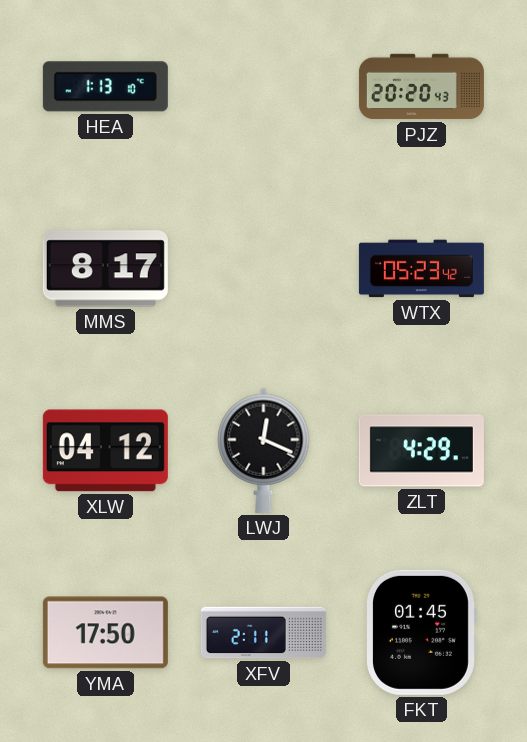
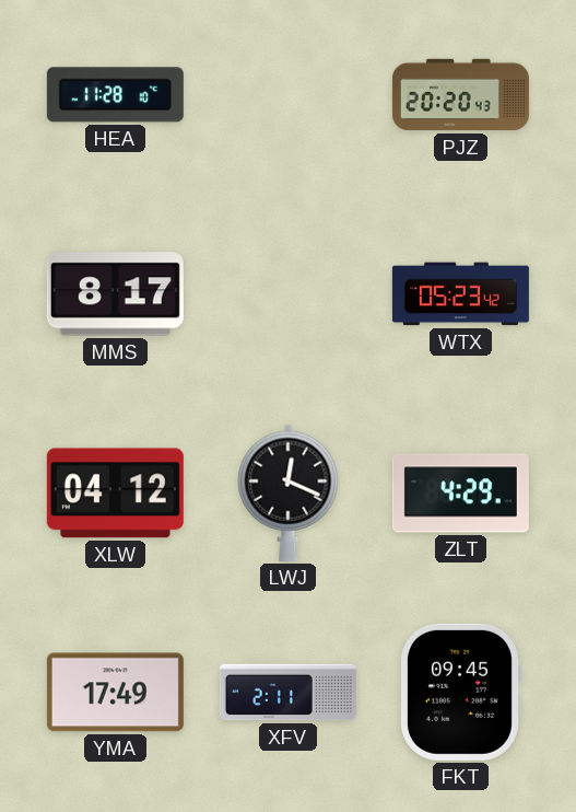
HEA: 1:13 -> 11:28
YMA: 17:50 -> 17:49
FKT: 01:45 -> 09:45
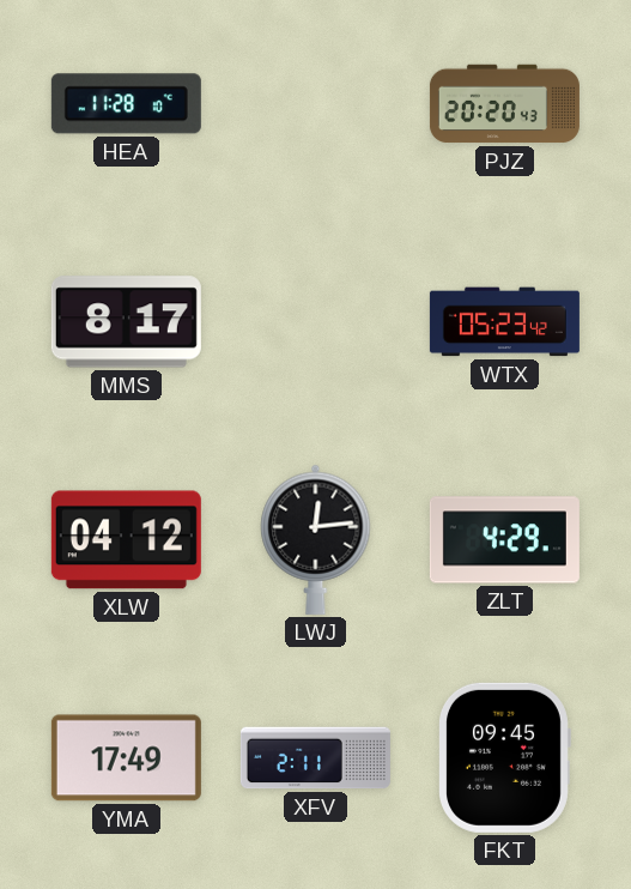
LWJ: 12:19 -> 12:14
